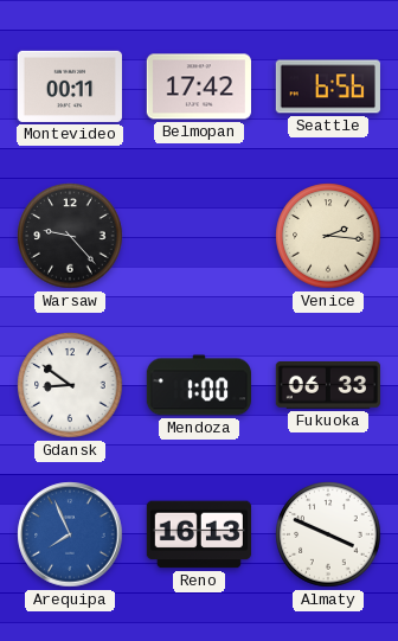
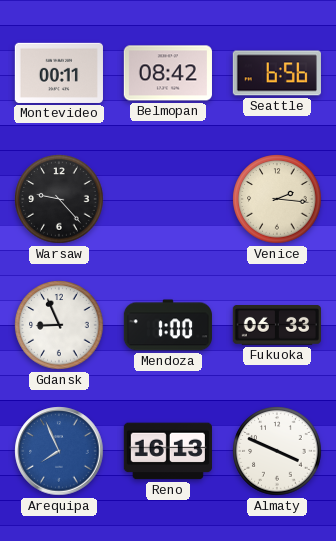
Belmopan: 17:42 -> 08:42
Gdansk: 8:51 -> 8:56
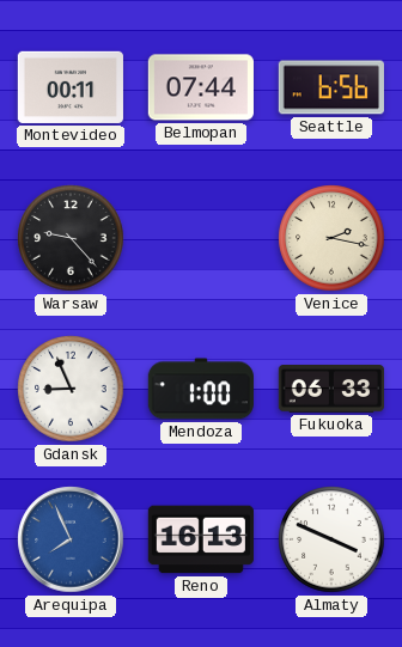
Belmopan: 08:42 -> 07:44
Venice: 2:16 -> 2:17
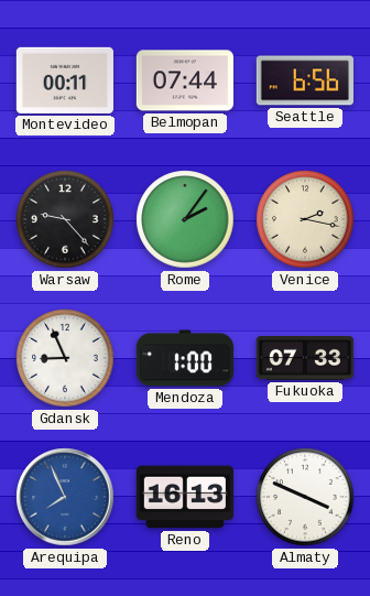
Rome: none -> 2:06
Fukuoka: 06:33 -> 07:33
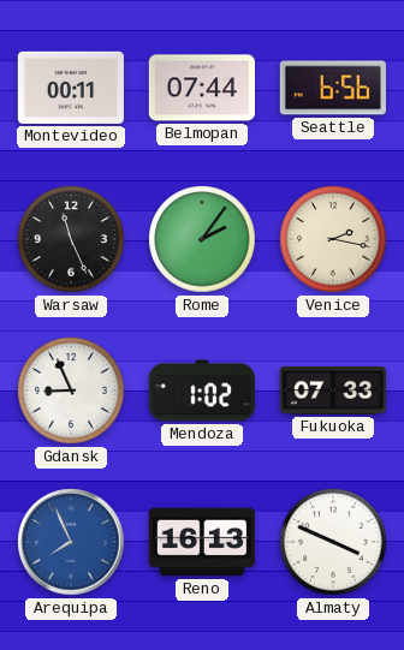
Warsaw: 9:23 -> 11:26
Mendoza: 1:00 -> 1:02
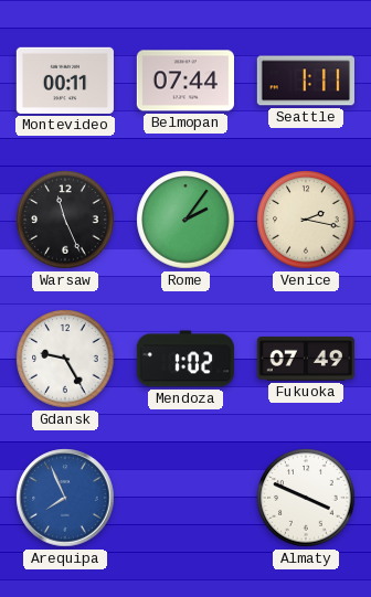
Seattle: 6:56 -> 1:11
Gdansk: 8:56 -> 9:25
Fukuoka: 07:33 -> 07:49
Reno: 16:13 -> none
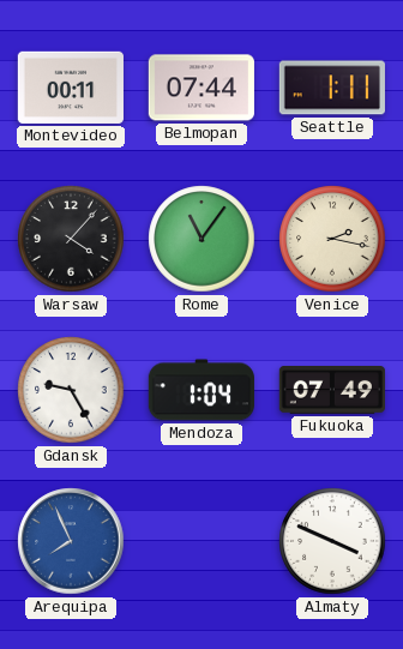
Warsaw: 11:26 -> 4:07
Rome: 2:06 -> 11:06
Mendoza: 1:02 -> 1:04
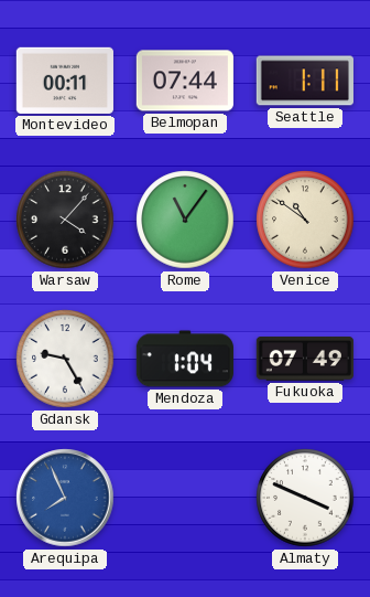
Venice: 2:17 -> 10:51
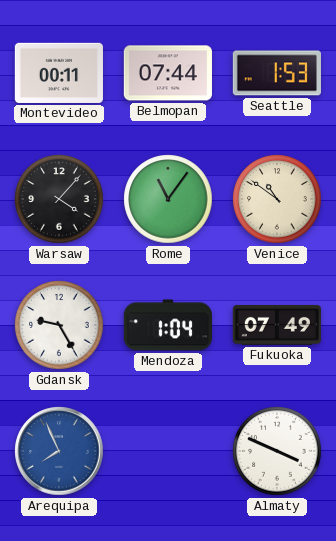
Seattle: 1:11 -> 1:53
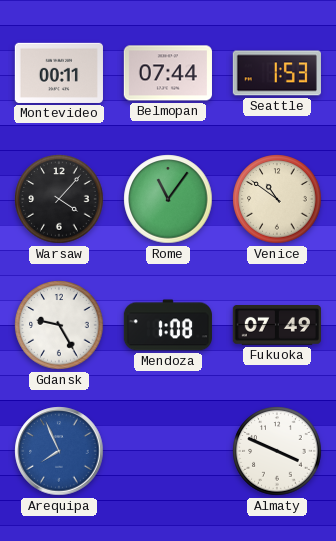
Mendoza: 1:04 -> 1:08
